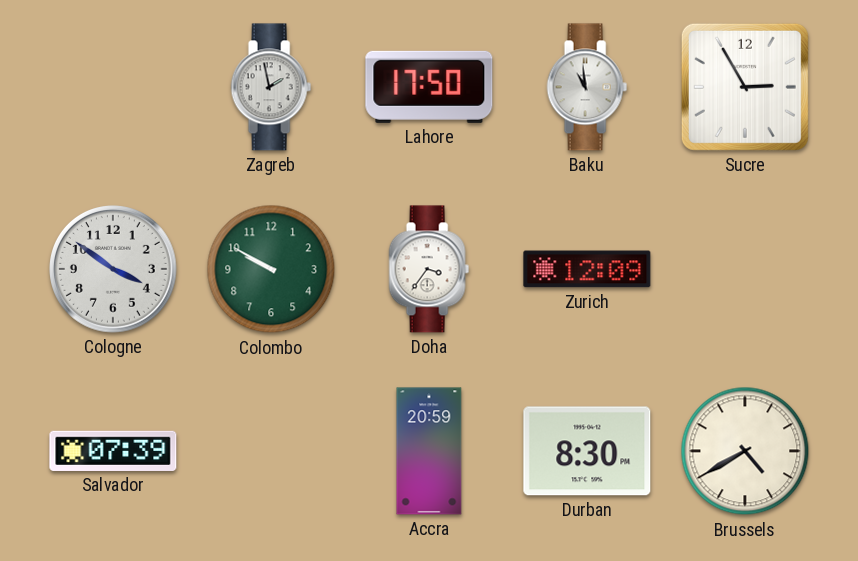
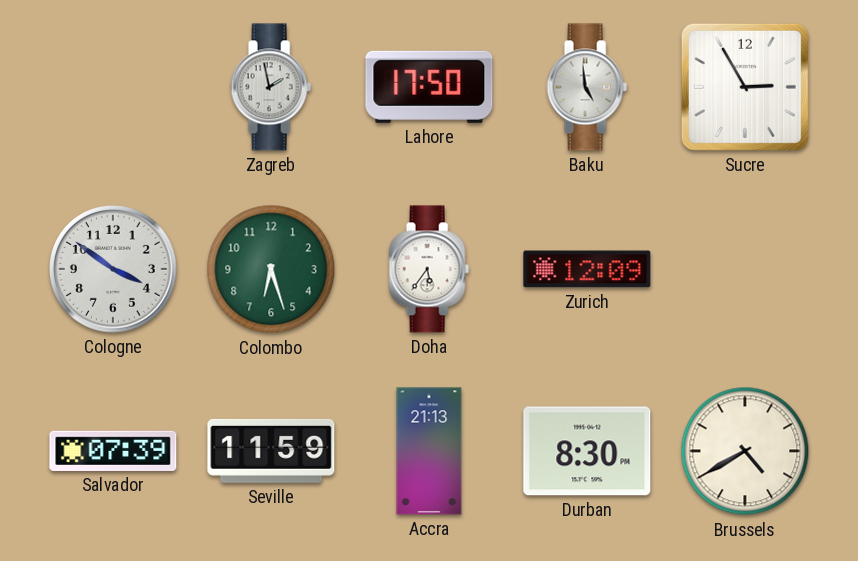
Baku: 10:59 -> 4:59
Colombo: 9:50 -> 6:27
Doha: 3:36 -> 5:36
Seville: none -> 11:59
Accra: 20:59 -> 21:13
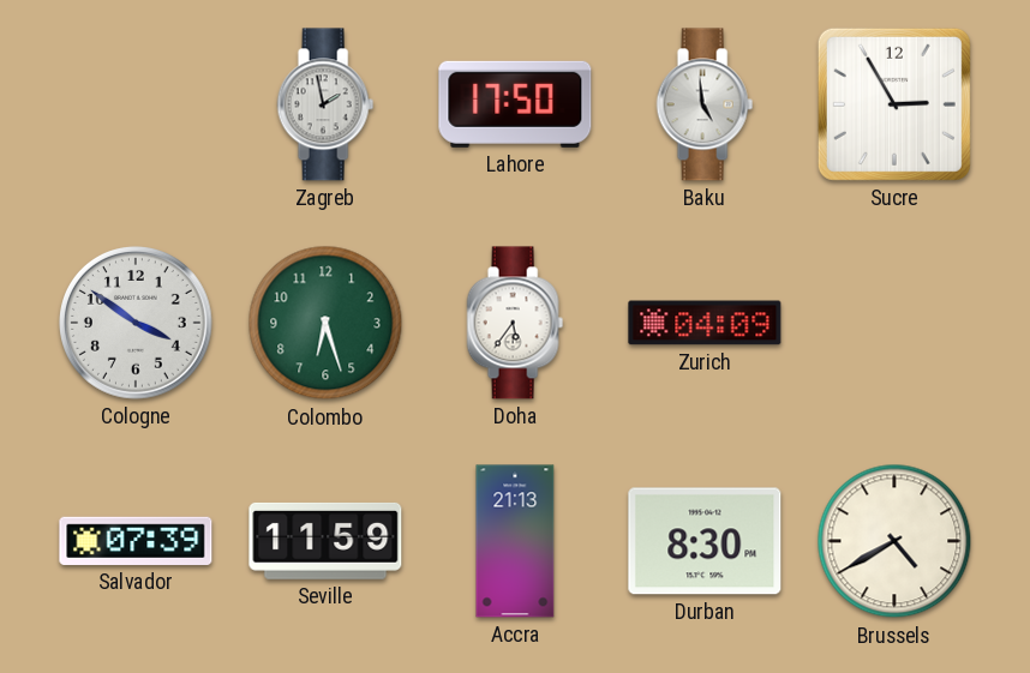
Zurich: 12:09 -> 04:09
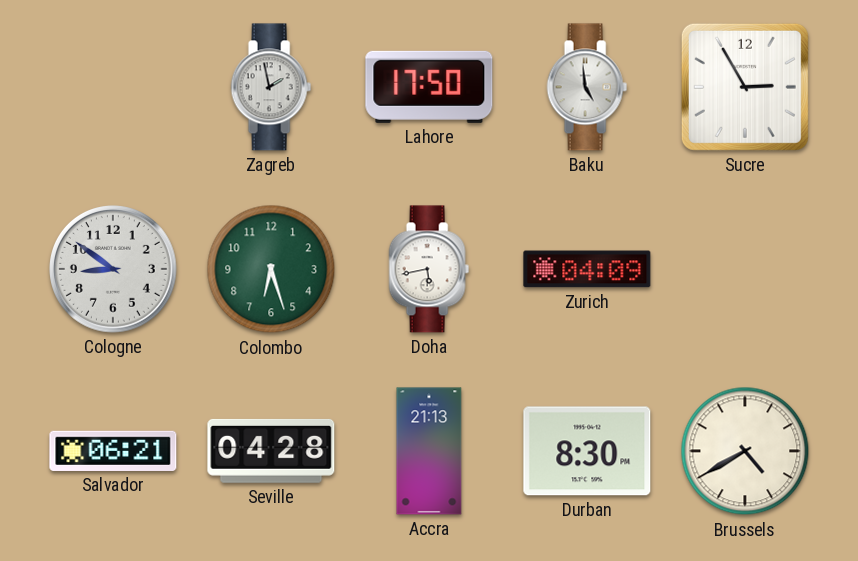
Cologne: 3:51 -> 8:51
Doha: 5:36 -> 5:43
Salvador: 07:39 -> 06:21
Seville: 11:59 -> 04:28
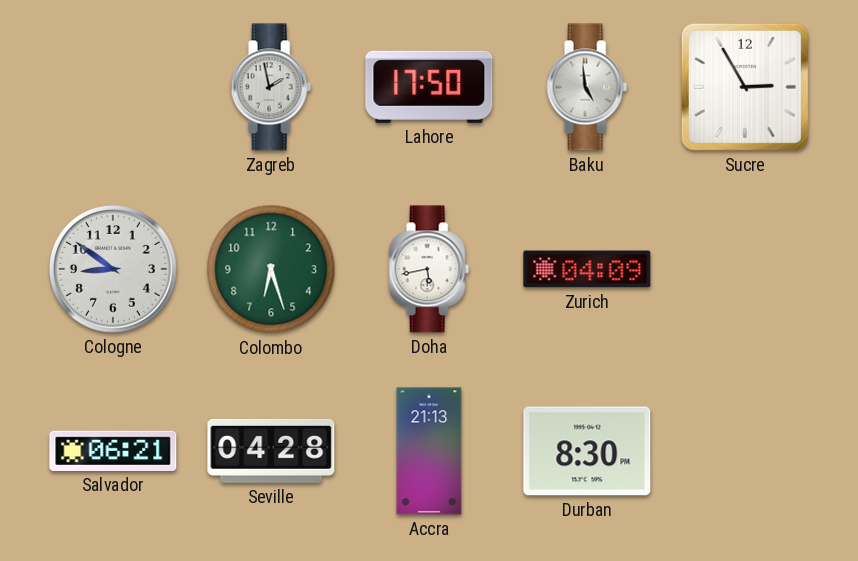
Brussels: 4:40 -> none
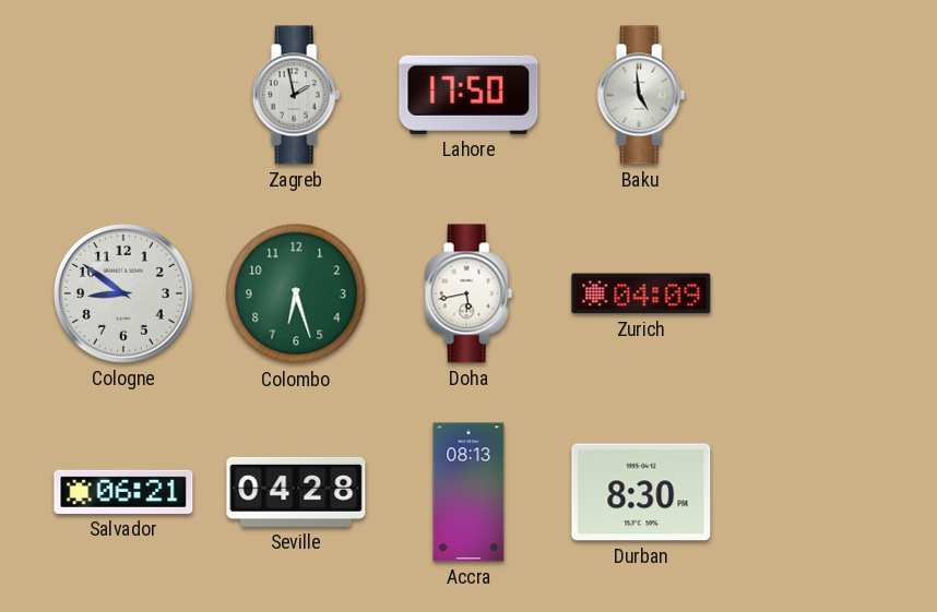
Sucre: 2:55 -> none
Accra: 21:13 -> 08:13
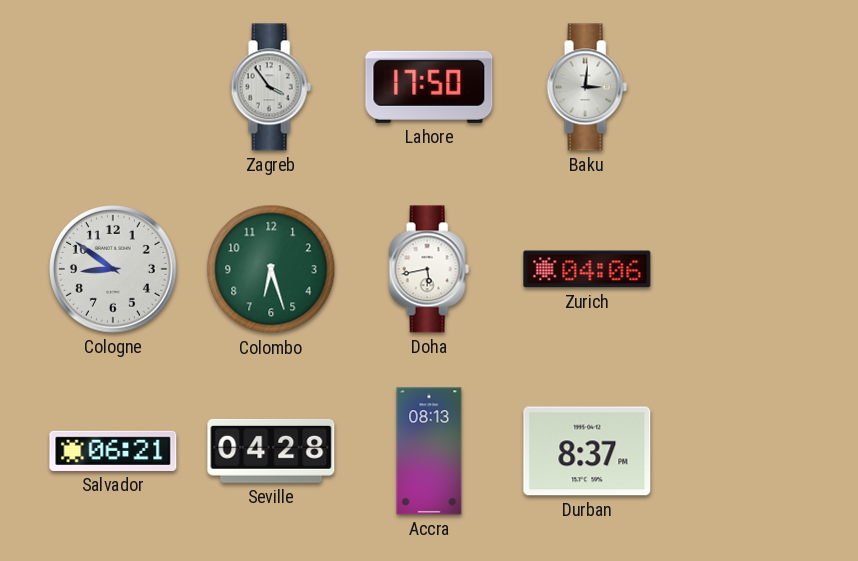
Zagreb: 1:58 -> 3:54
Baku: 4:59 -> 3:01
Zurich: 04:09 -> 04:06
Durban: 8:30 -> 8:37
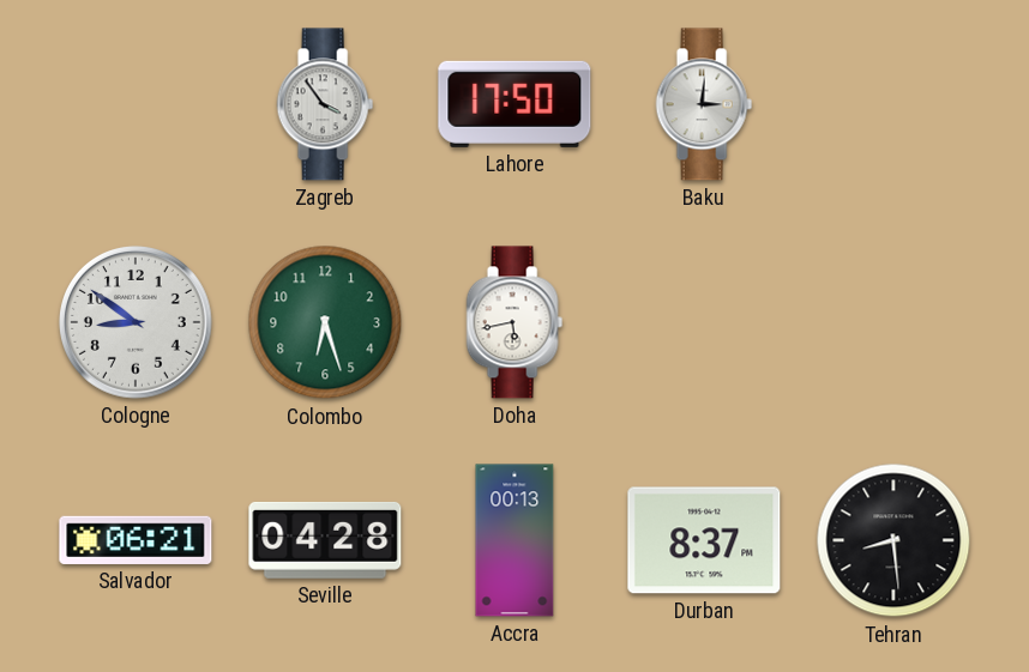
Zurich: 04:06 -> none
Accra: 08:13 -> 00:13
Tehran: none -> 8:29
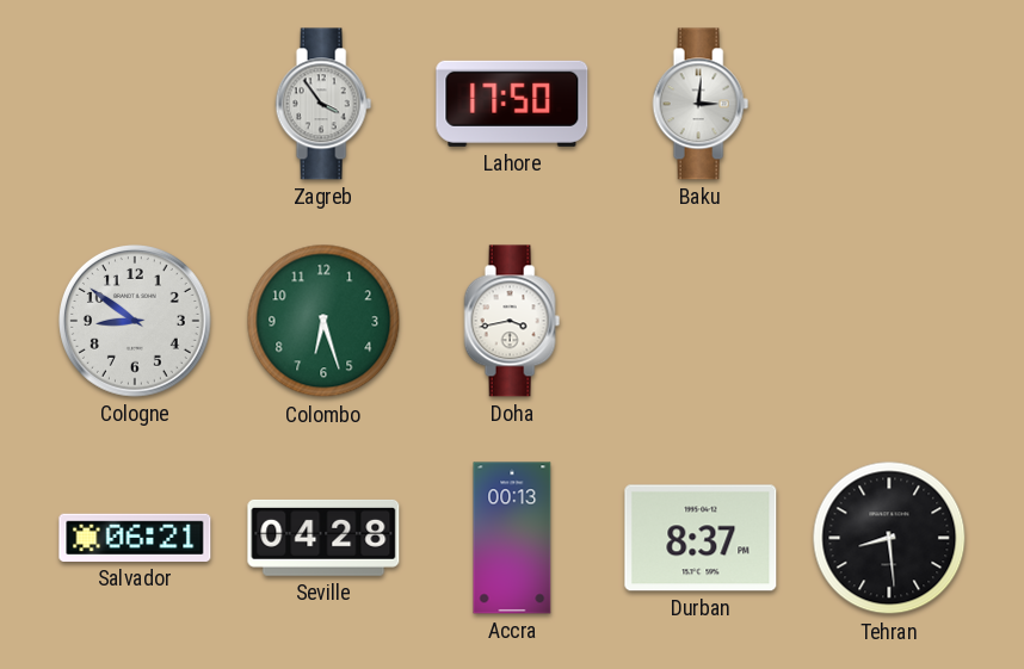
Doha: 5:43 -> 3:43
